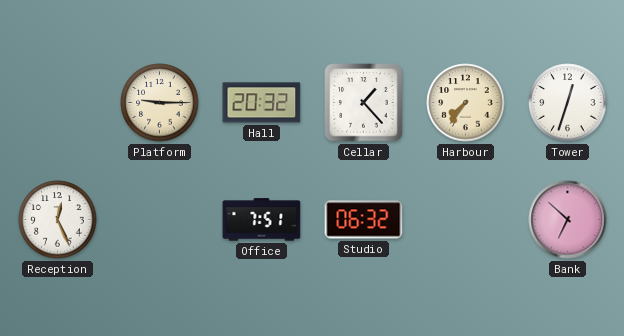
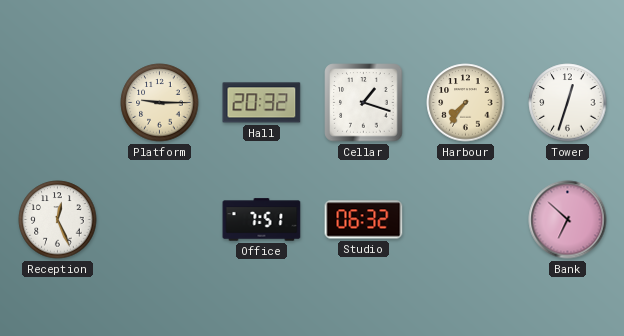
Cellar: 1:23 -> 1:18
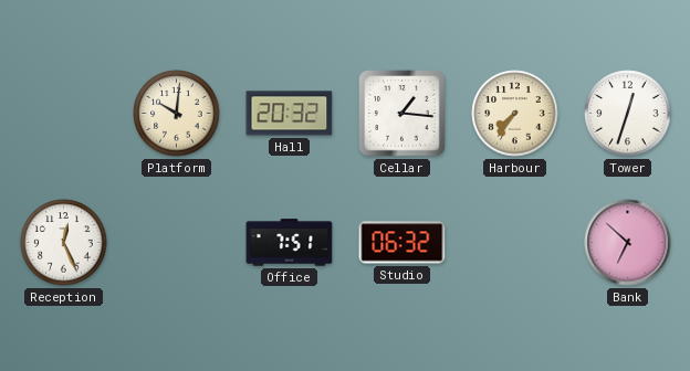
Platform: 9:15 -> 10:01
Cellar: 1:18 -> 1:16
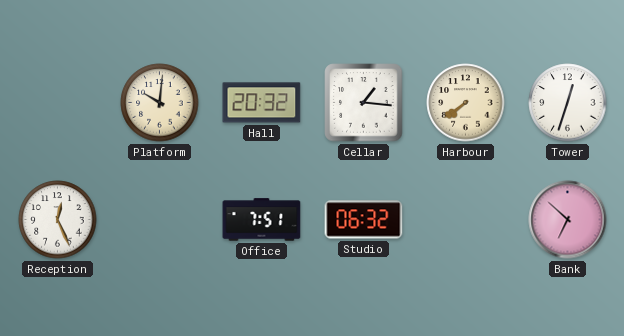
Harbour: 7:36 -> 7:39
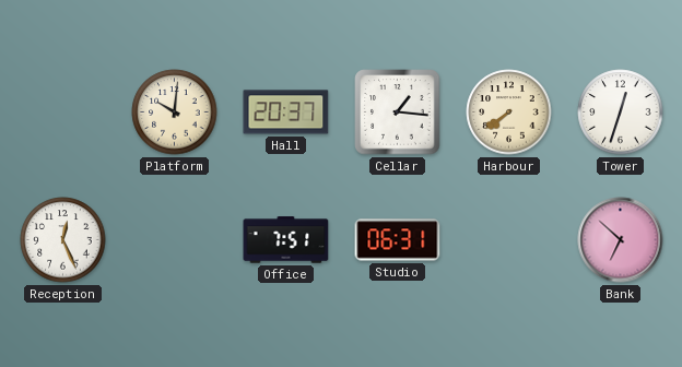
Hall: 20:32 -> 20:37
Studio: 06:32 -> 06:31
